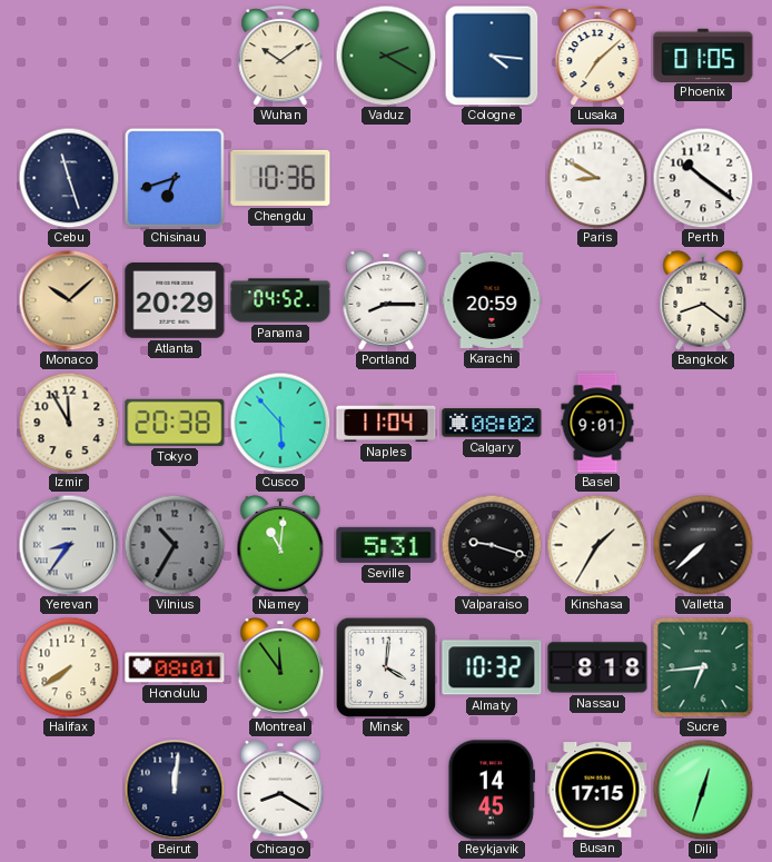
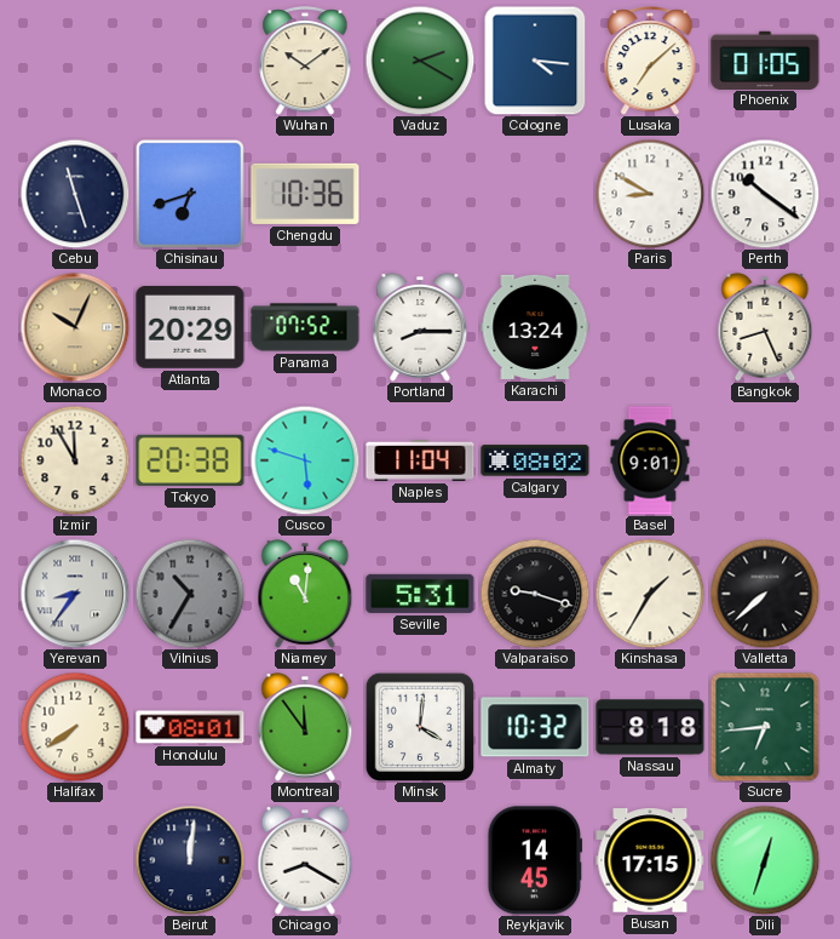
Monaco: 10:08 -> 10:04
Panama: 04:52 -> 07:52
Karachi: 20:59 -> 13:24
Bangkok: 8:21 -> 8:26
Cusco: 5:53 -> 5:48
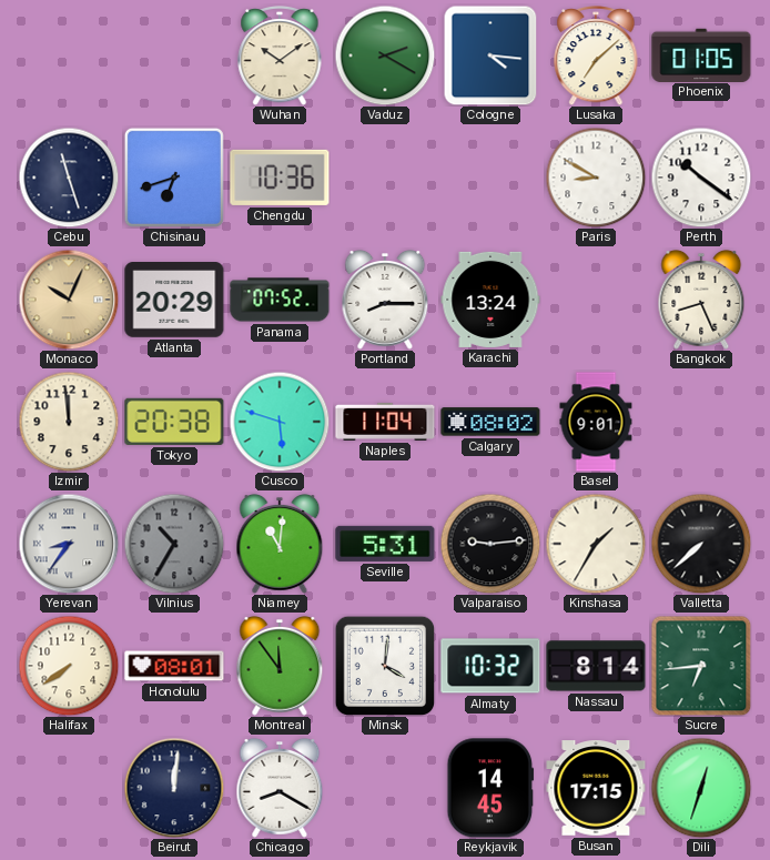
Izmir: 11:55 -> 11:59
Valparaiso: 9:18 -> 9:14
Nassau: 8:18 -> 8:14
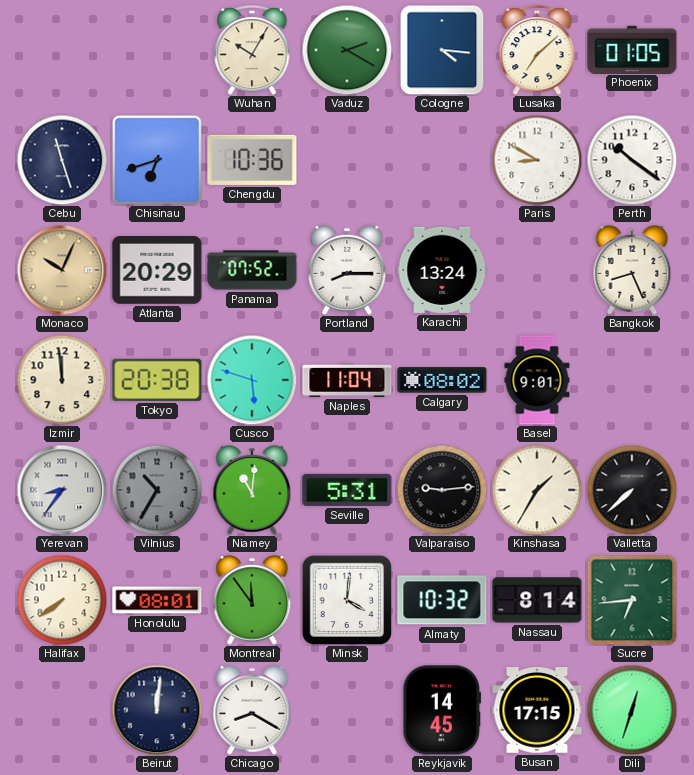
Wuhan: 10:09 -> 10:05
